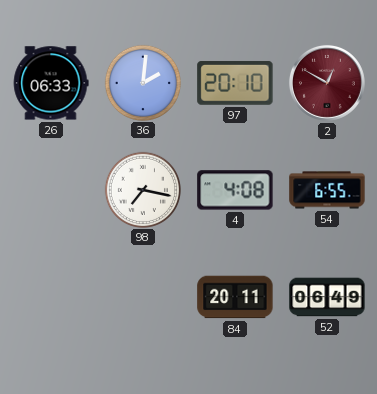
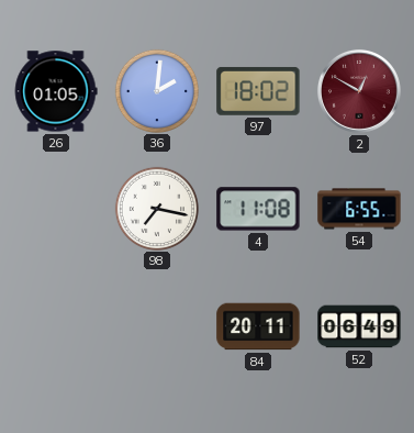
26: 06:33 -> 01:05
97: 20:10 -> 18:02
4: 4:08 -> 11:08
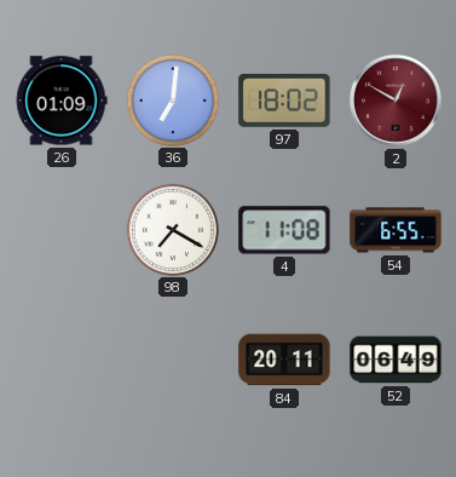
26: 01:05 -> 01:09
36: 2:01 -> 7:01
98: 7:17 -> 7:20
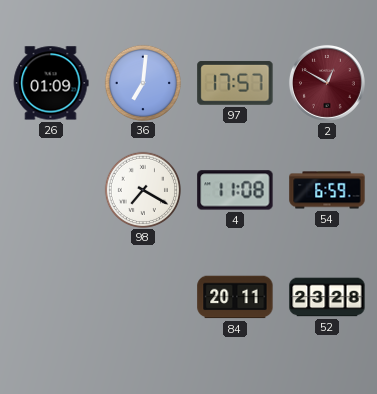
97: 18:02 -> 17:57
54: 6:55 -> 6:59
52: 06:49 -> 23:28
